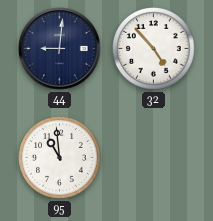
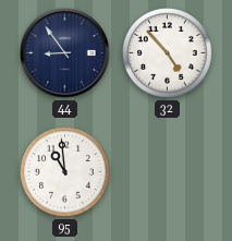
44: 9:01 -> 8:54
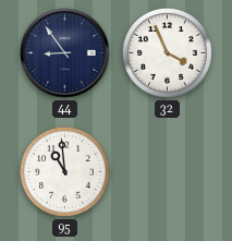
32: 4:53 -> 3:56
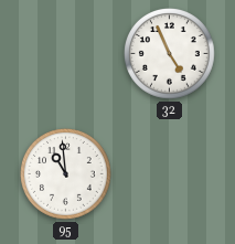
44: 8:54 -> none
32: 3:56 -> 4:56
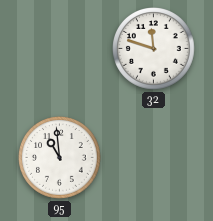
32: 4:56 -> 11:48
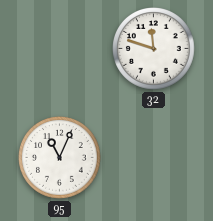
95: 10:59 -> 11:04
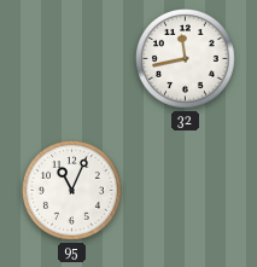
32: 11:48 -> 11:43
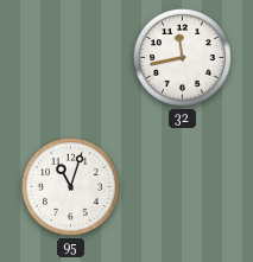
95: 11:04 -> 11:03
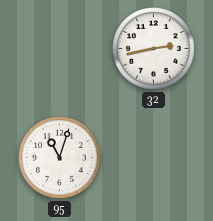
32: 11:43 -> 2:43
